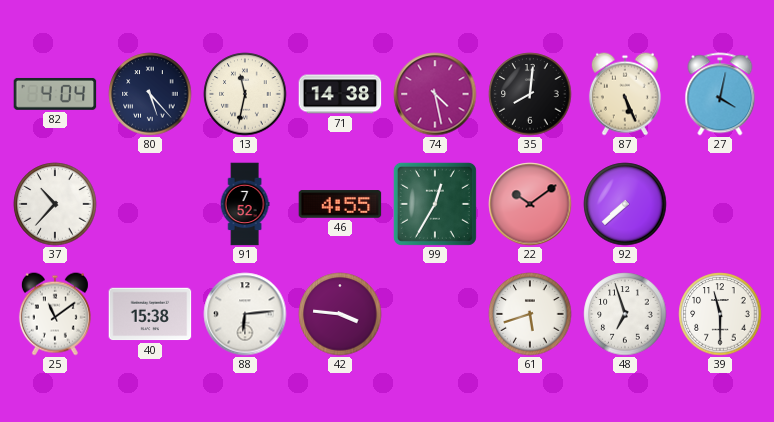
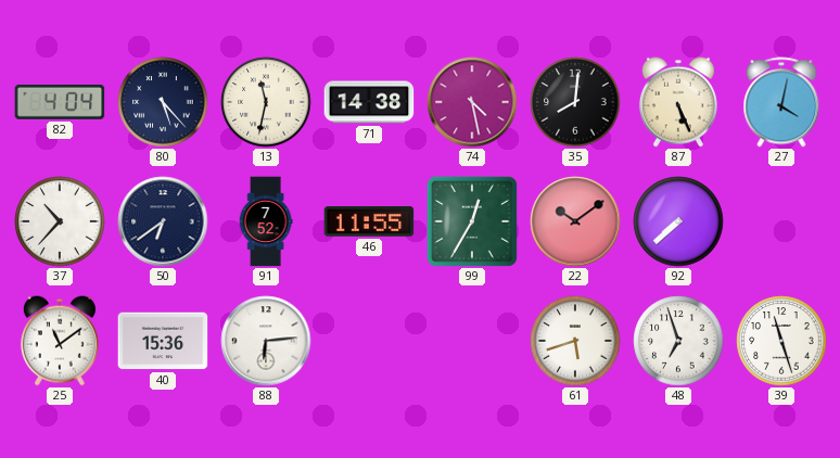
50: none -> 6:39
46: 4:55 -> 11:55
40: 15:38 -> 15:36
42: 3:46 -> none
39: 11:30 -> 11:27
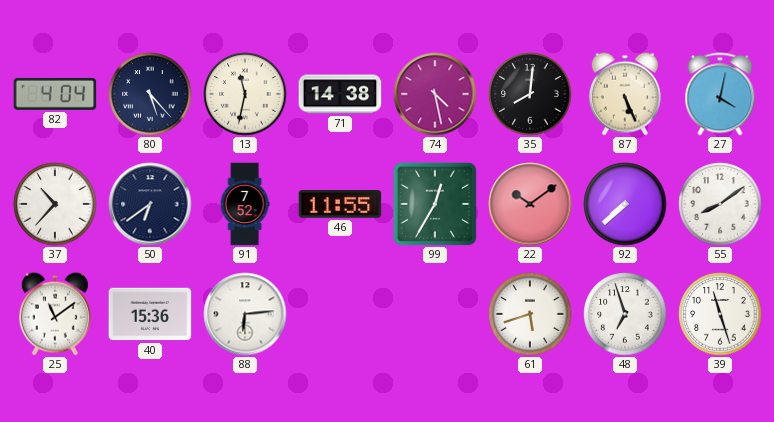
55: none -> 8:09
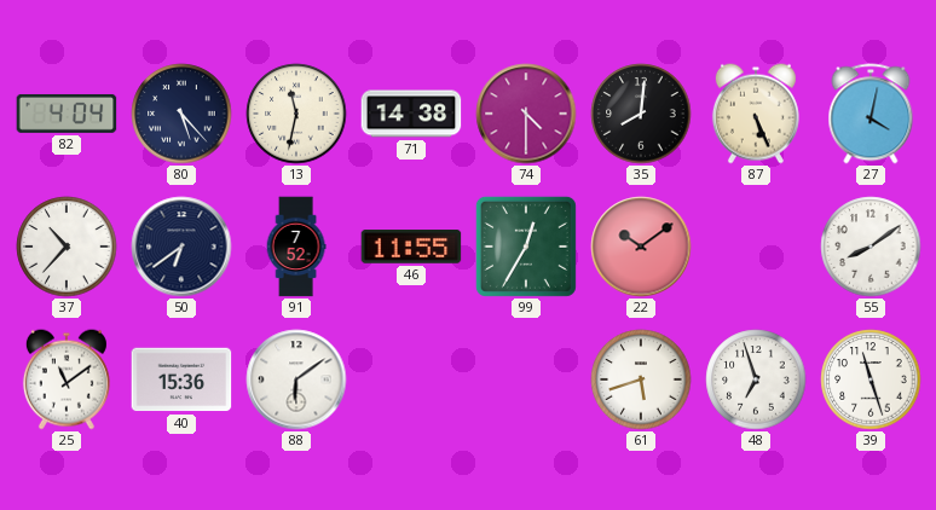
74: 4:28 -> 4:30
92: 7:38 -> none
88: 6:14 -> 6:09
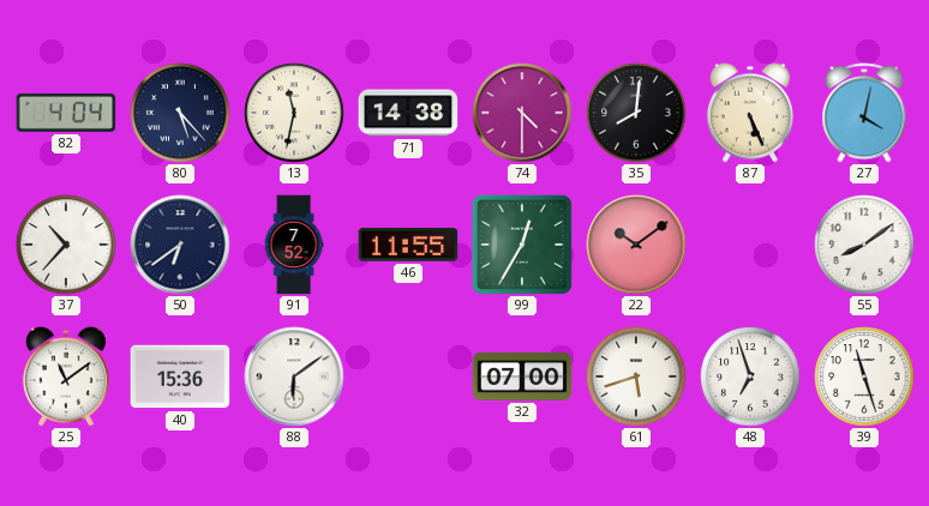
32: none -> 07:00
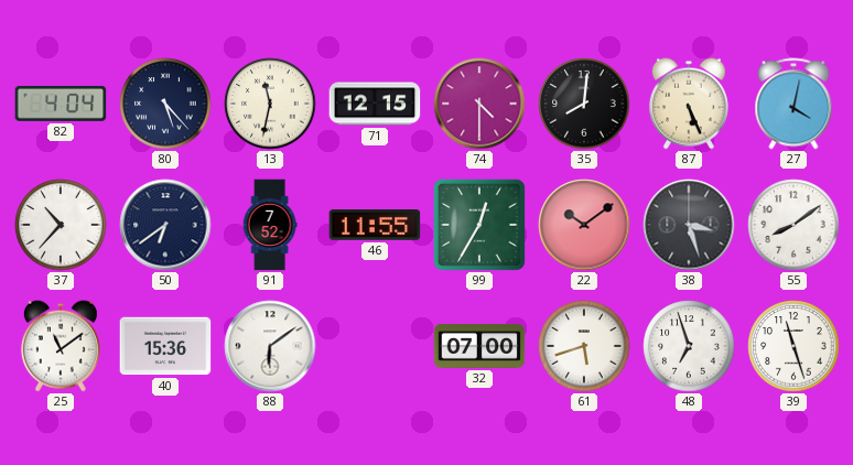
71: 14:38 -> 12:15
38: none -> 3:27
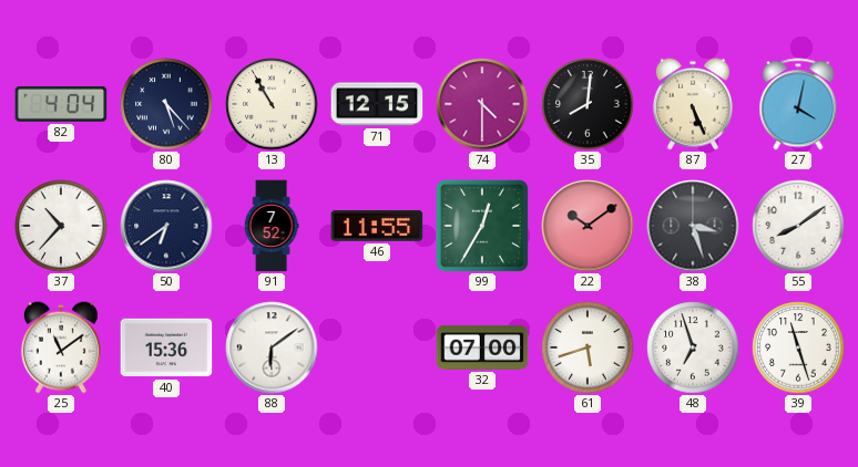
13: 11:32 -> 10:55
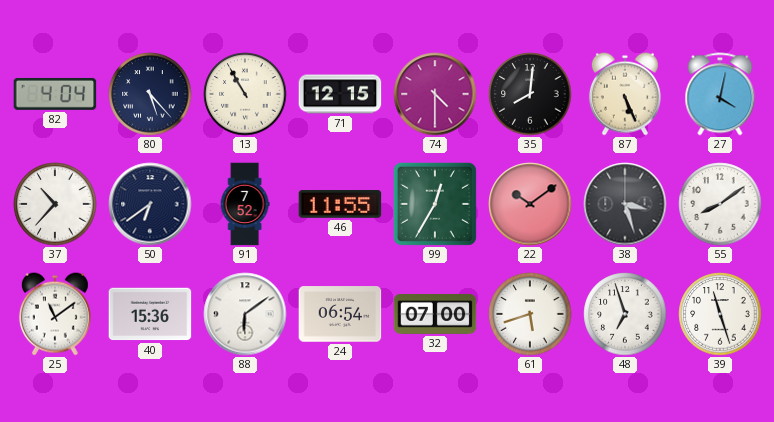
24: none -> 06:54
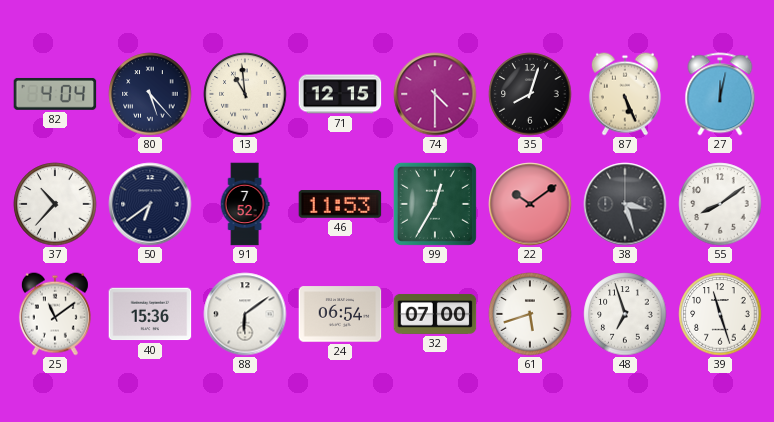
13: 10:55 -> 10:59
35: 8:01 -> 8:03
27: 4:02 -> 12:02
46: 11:55 -> 11:53
